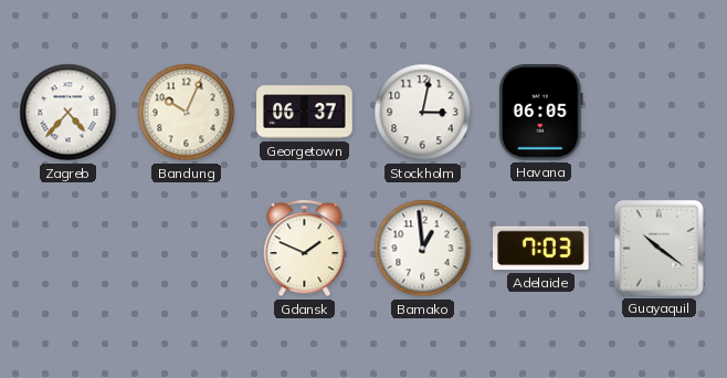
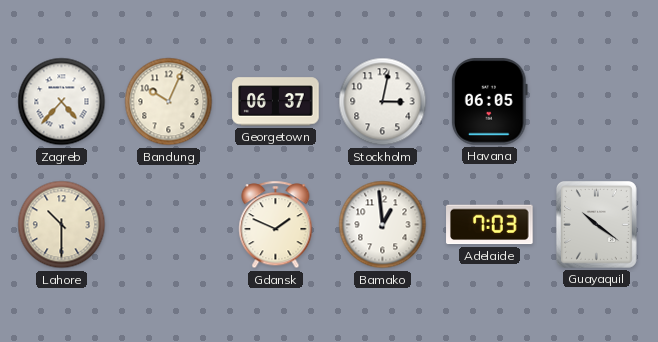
Lahore: none -> 10:30
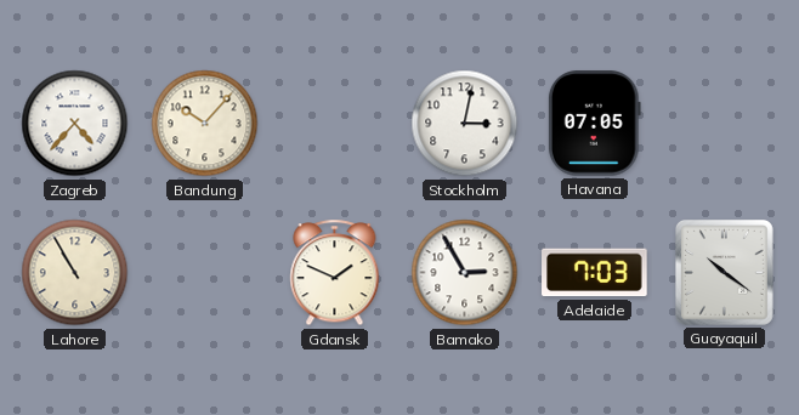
Bandung: 10:04 -> 10:07
Georgetown: 06:37 -> none
Havana: 06:05 -> 07:05
Lahore: 10:30 -> 10:55
Bamako: 12:59 -> 2:55
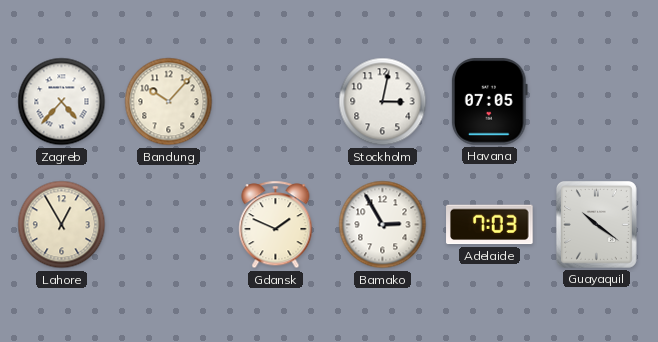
Lahore: 10:55 -> 12:55
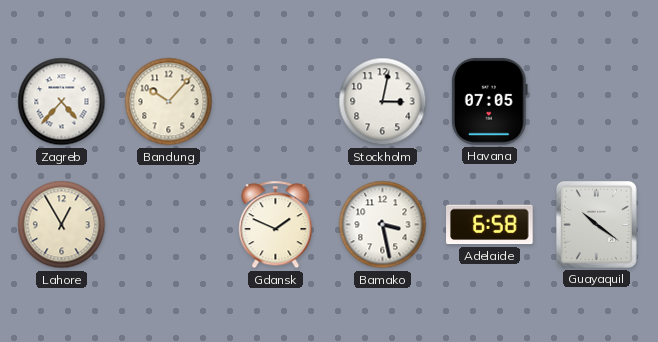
Bamako: 2:55 -> 3:28
Adelaide: 7:03 -> 6:58
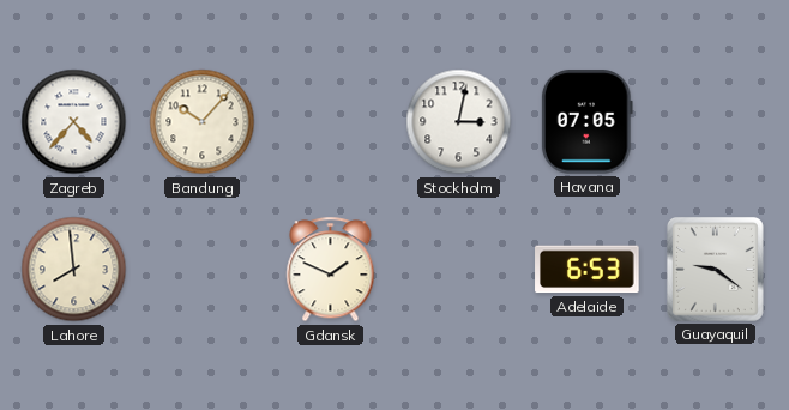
Lahore: 12:55 -> 7:59
Bamako: 3:28 -> none
Adelaide: 6:58 -> 6:53
Guayaquil: 10:21 -> 9:21
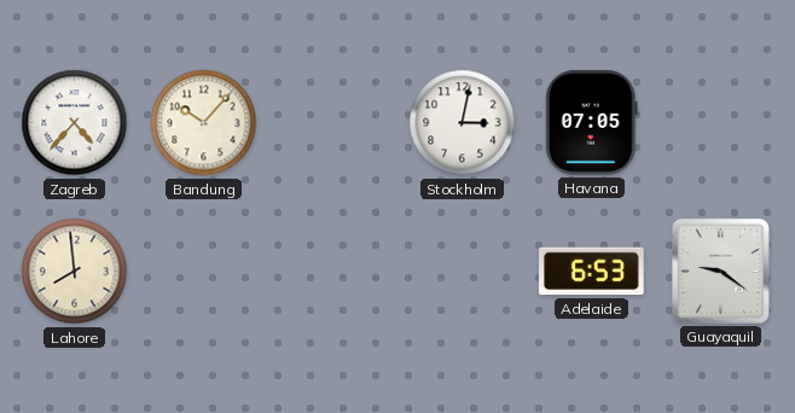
Gdansk: 1:49 -> none
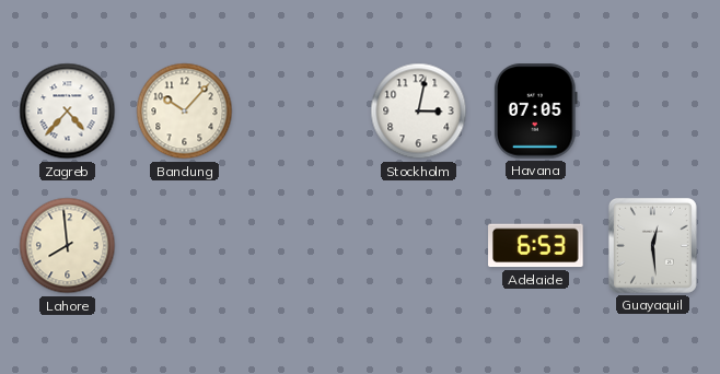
Guayaquil: 9:21 -> 12:29
